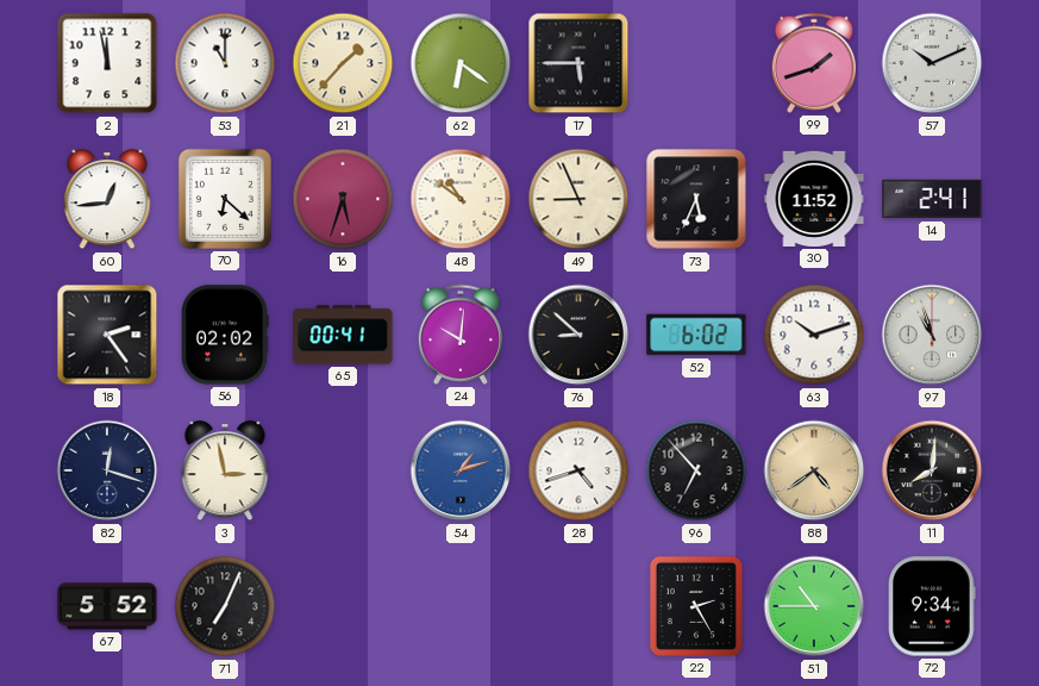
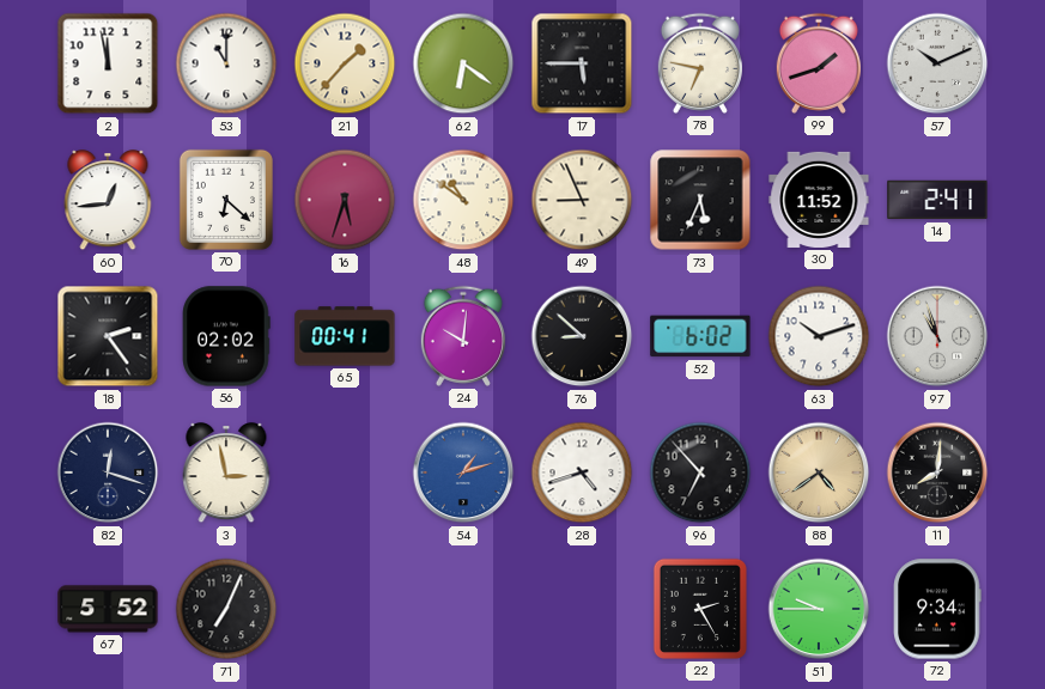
78: none -> 6:47
51: 10:45 -> 9:45
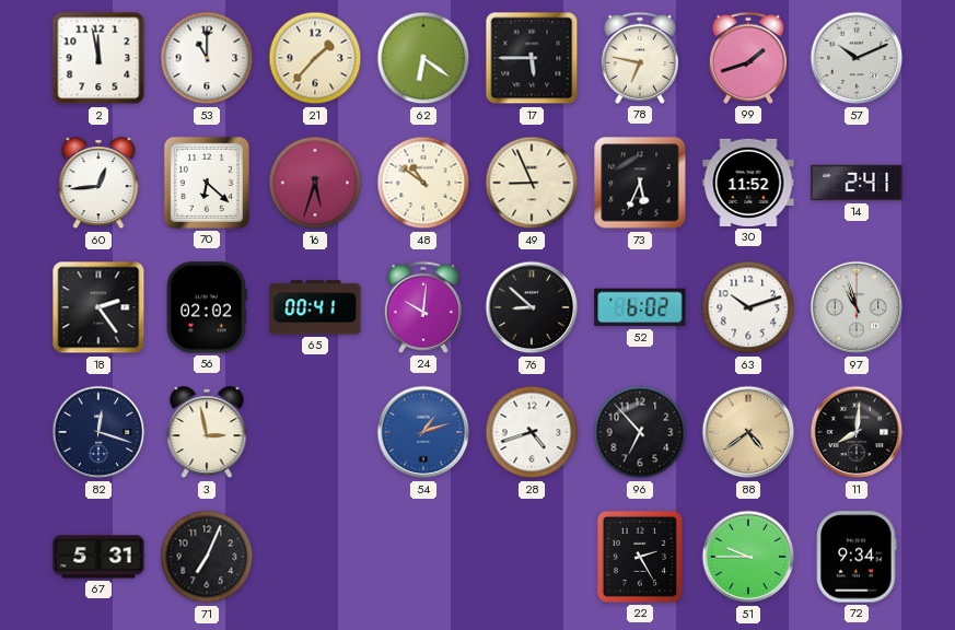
67: 5:52 -> 5:31
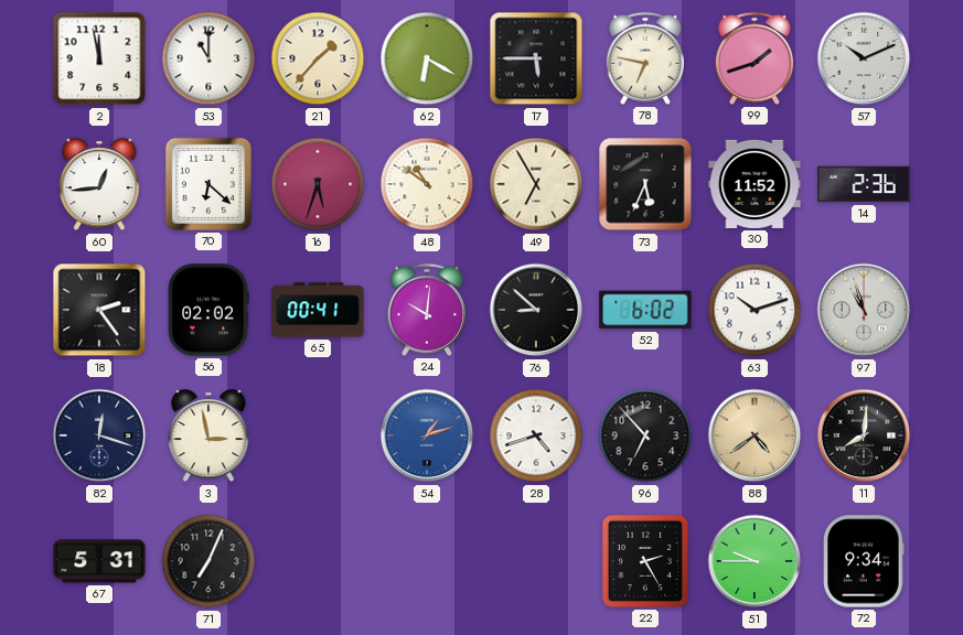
62: 6:21 -> 6:20
49: 8:56 -> 6:55
14: 2:41 -> 2:36
